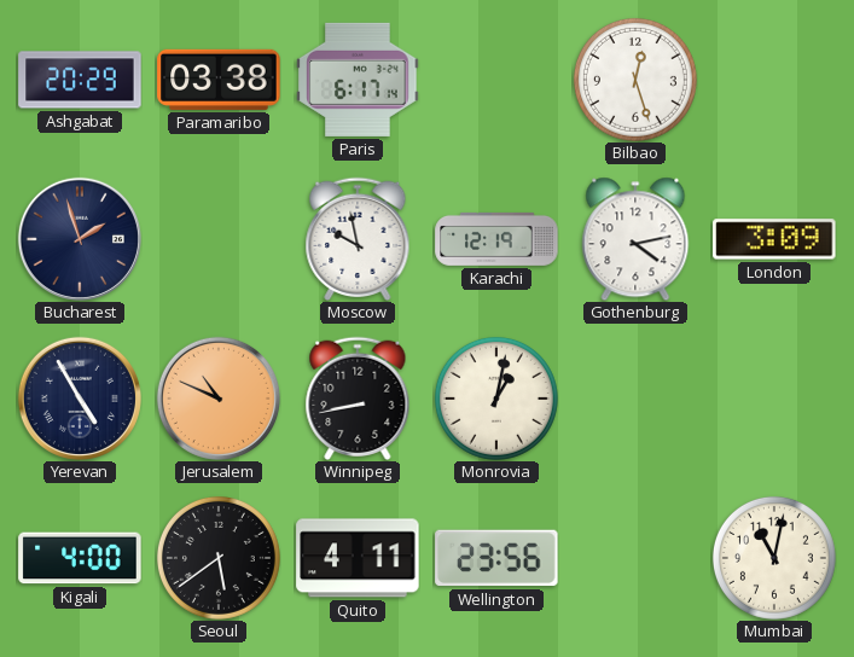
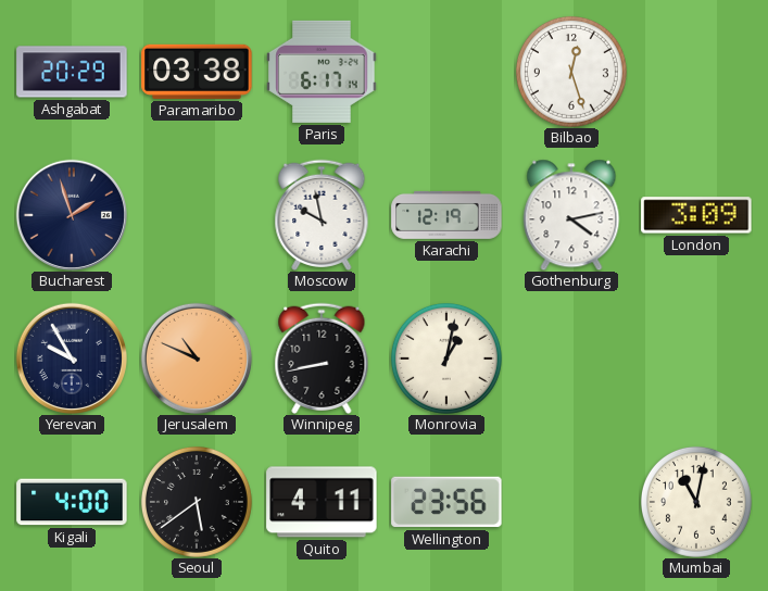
Yerevan: 4:55 -> 9:55
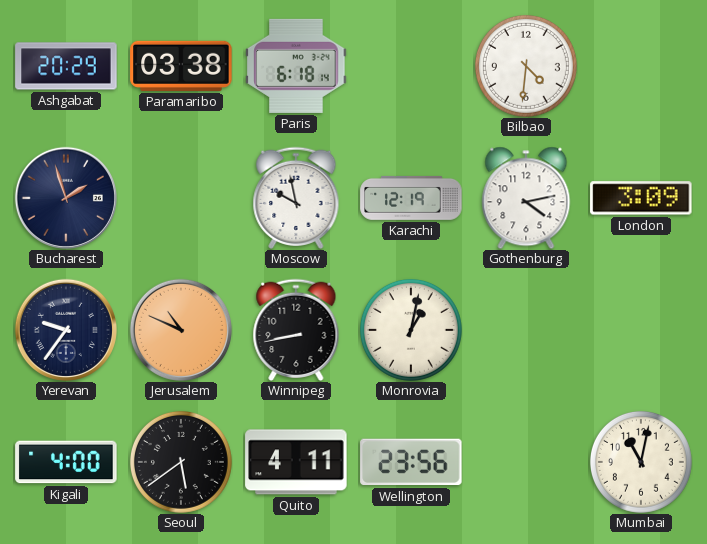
Paris: 6:17 -> 6:18
Bilbao: 12:27 -> 4:31
Yerevan: 9:55 -> 9:36
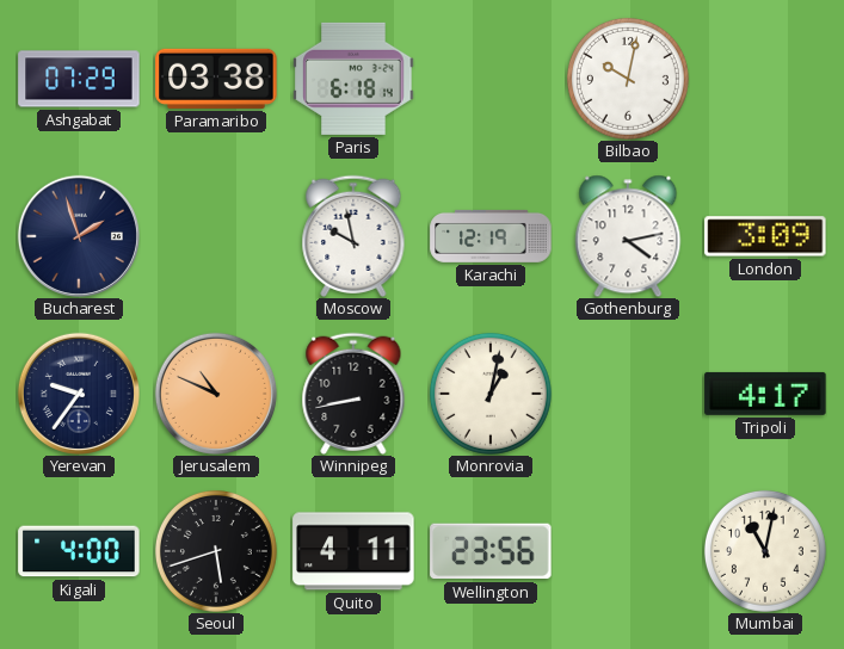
Ashgabat: 20:29 -> 07:29
Bilbao: 4:31 -> 10:02
Tripoli: none -> 4:17
Seoul: 5:39 -> 5:42
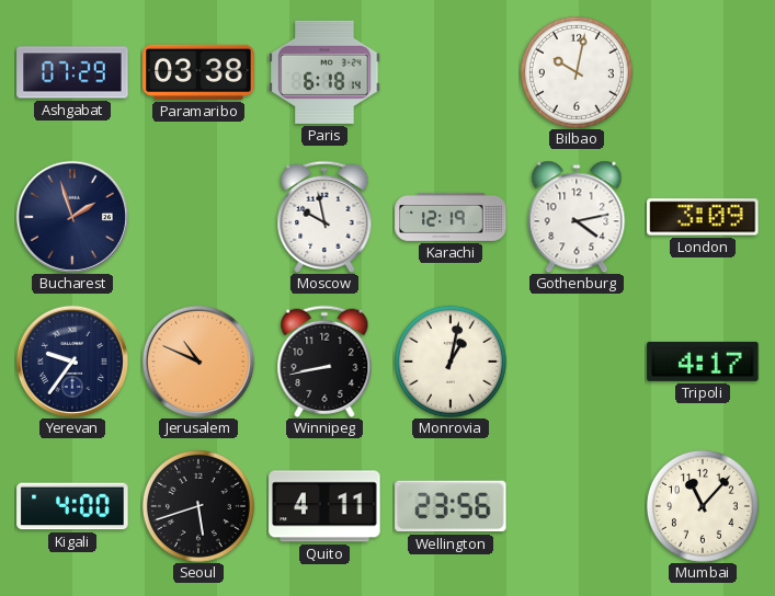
Mumbai: 11:02 -> 11:07
